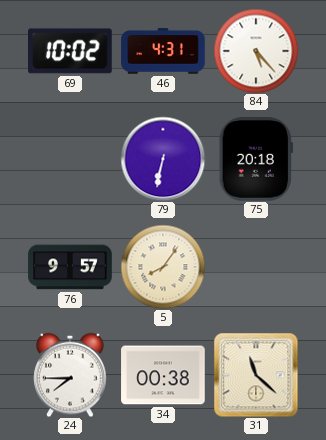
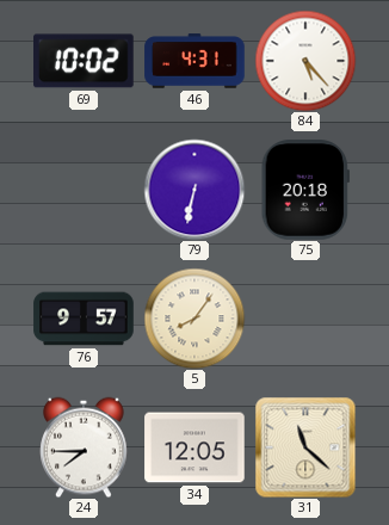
34: 00:38 -> 12:05
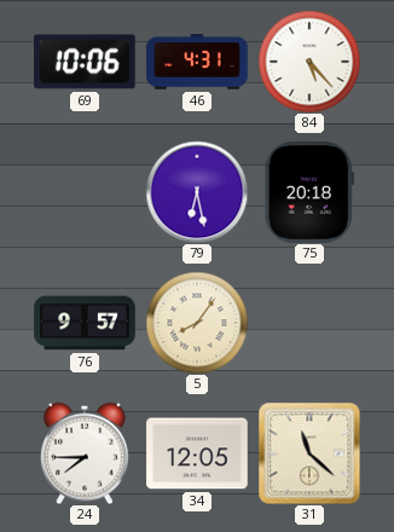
69: 10:02 -> 10:06
79: 6:32 -> 6:28
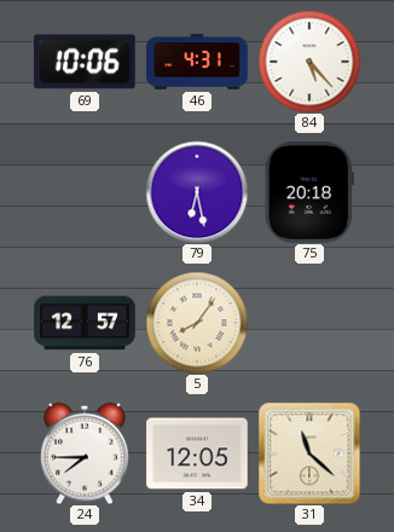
76: 9:57 -> 12:57
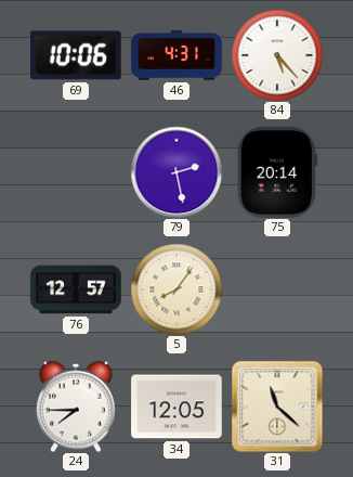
79: 6:28 -> 2:28
75: 20:18 -> 20:14
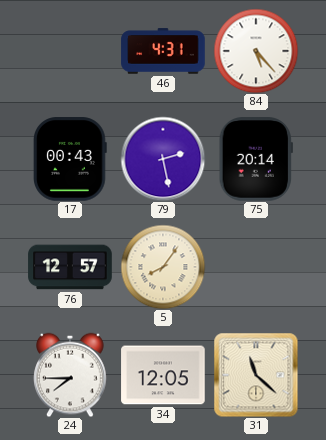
69: 10:06 -> none
17: none -> 00:43
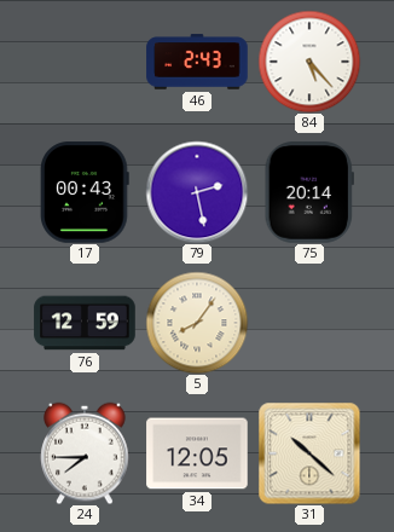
46: 4:31 -> 2:43
76: 12:57 -> 12:59
31: 11:22 -> 10:22
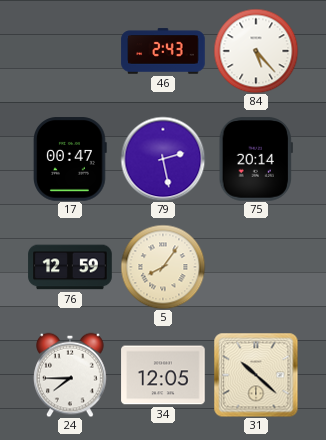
17: 00:43 -> 00:47
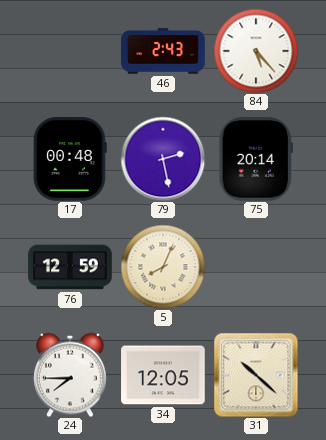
17: 00:47 -> 00:48
5: 8:06 -> 8:04
